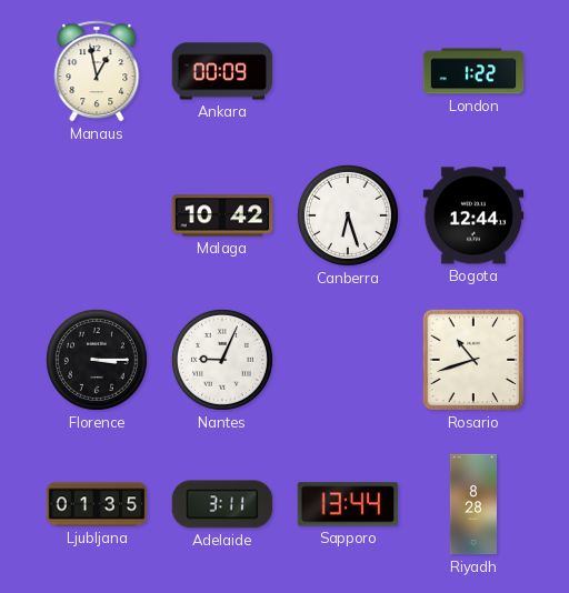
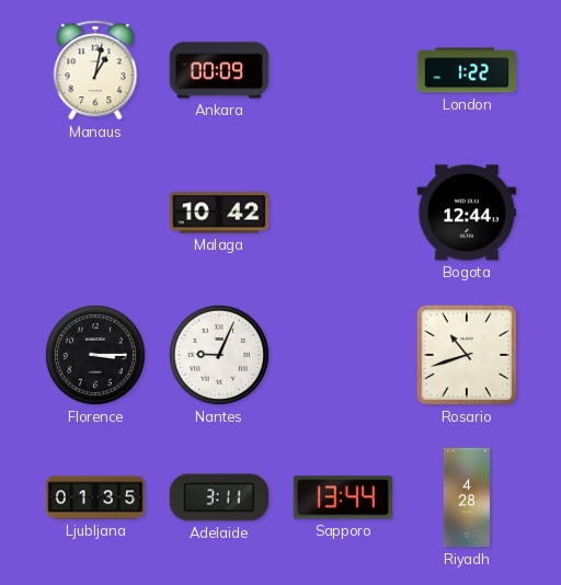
Manaus: 12:58 -> 1:02
Canberra: 6:27 -> none
Riyadh: 8:28 -> 4:28
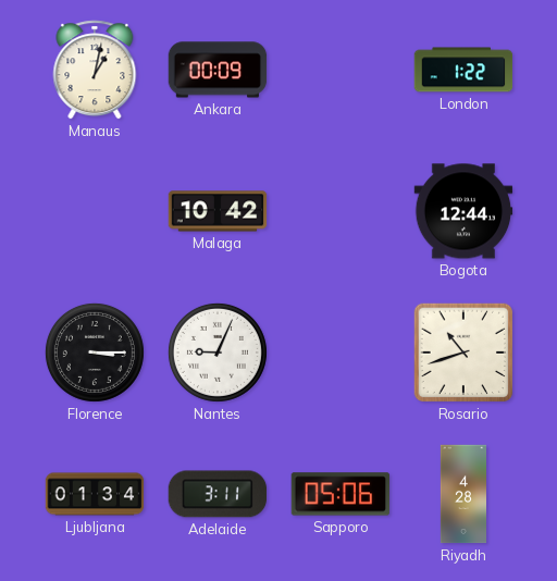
Ljubljana: 01:35 -> 01:34
Sapporo: 13:44 -> 05:06
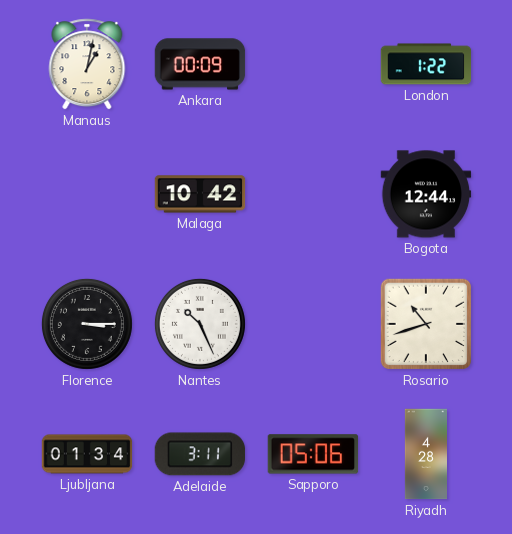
Nantes: 9:04 -> 10:26
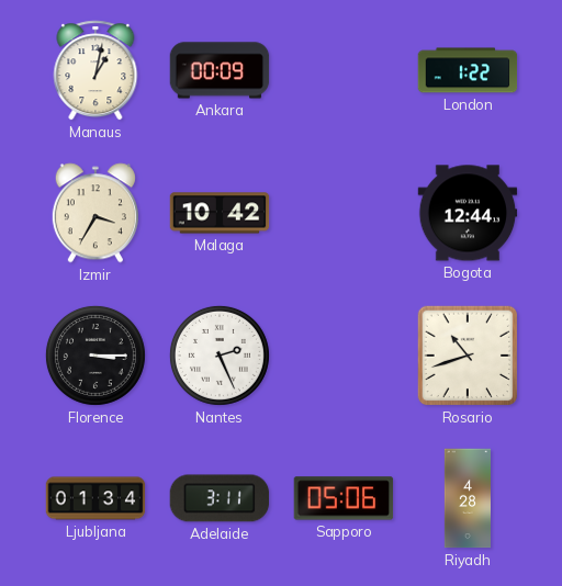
Izmir: none -> 3:35
Nantes: 10:26 -> 2:26
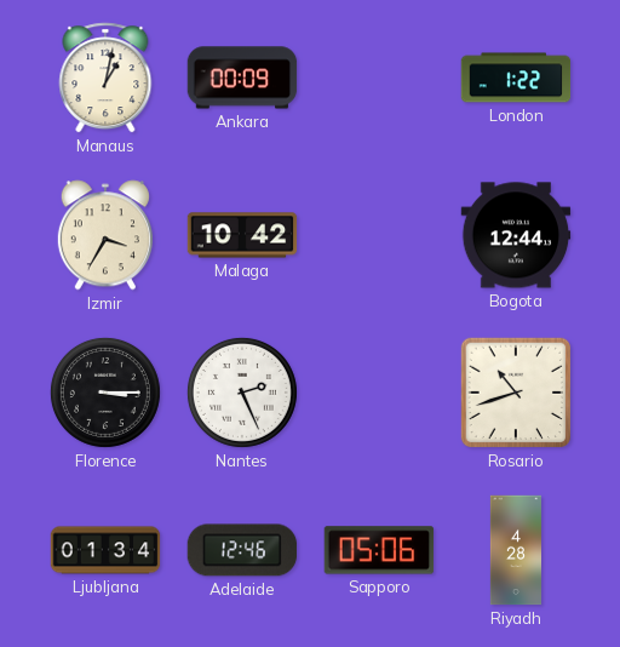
Adelaide: 3:11 -> 12:46
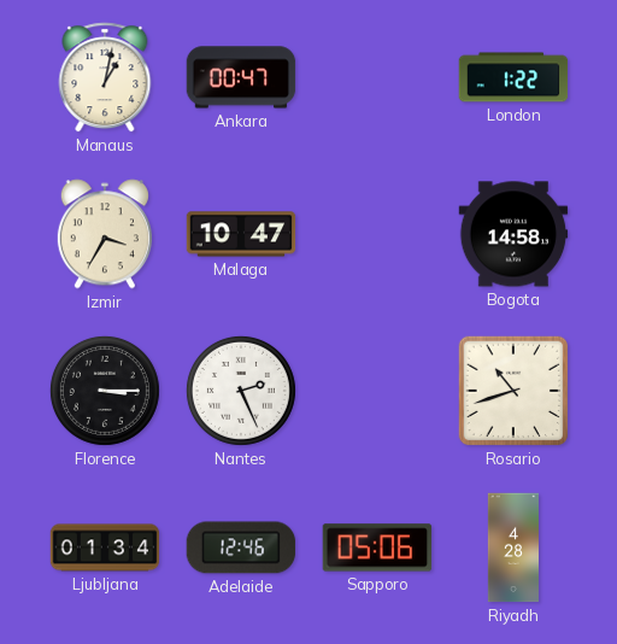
Ankara: 00:09 -> 00:47
Malaga: 10:42 -> 10:47
Bogota: 12:44 -> 14:58
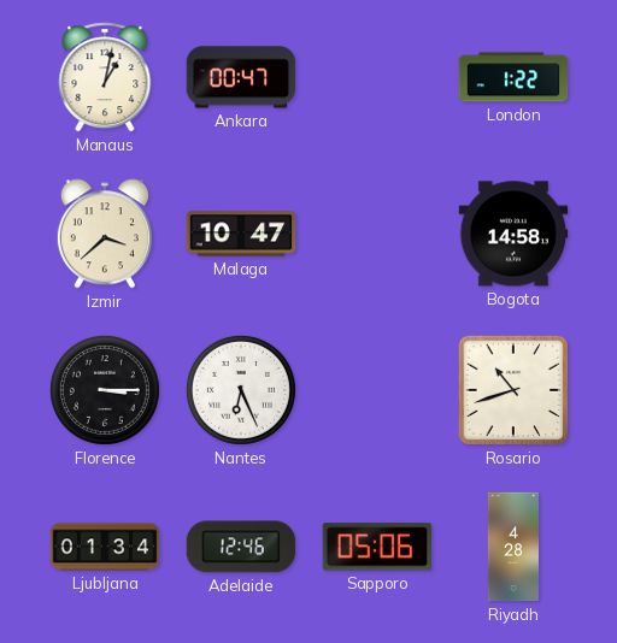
Izmir: 3:35 -> 3:38
Nantes: 2:26 -> 6:26
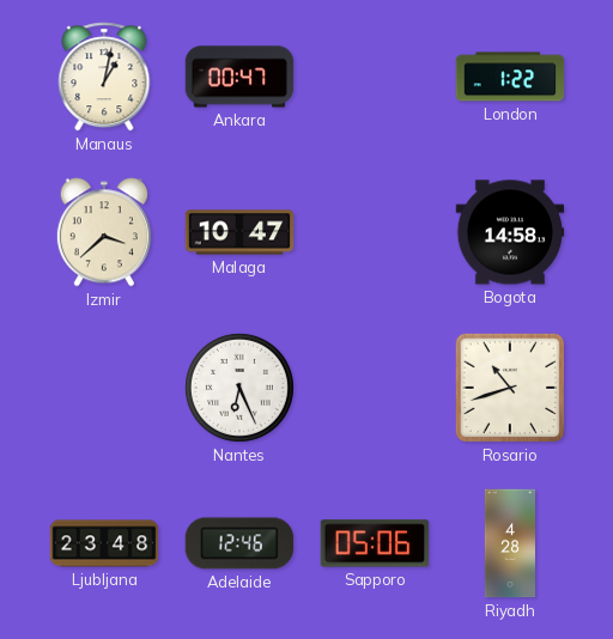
Florence: 3:15 -> none
Ljubljana: 01:34 -> 23:48
